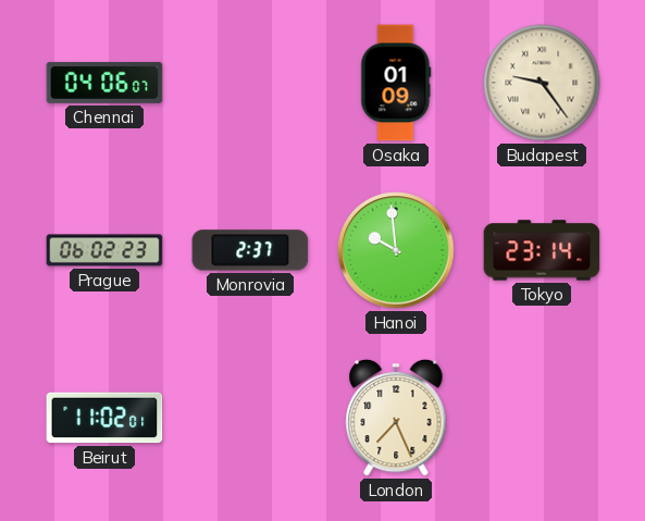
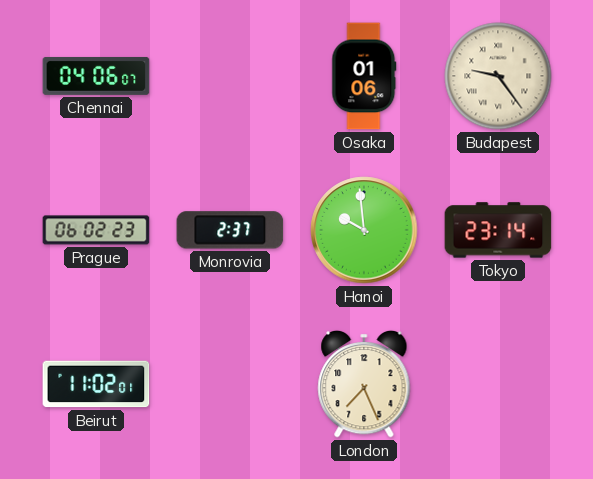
Osaka: 01:09 -> 01:06
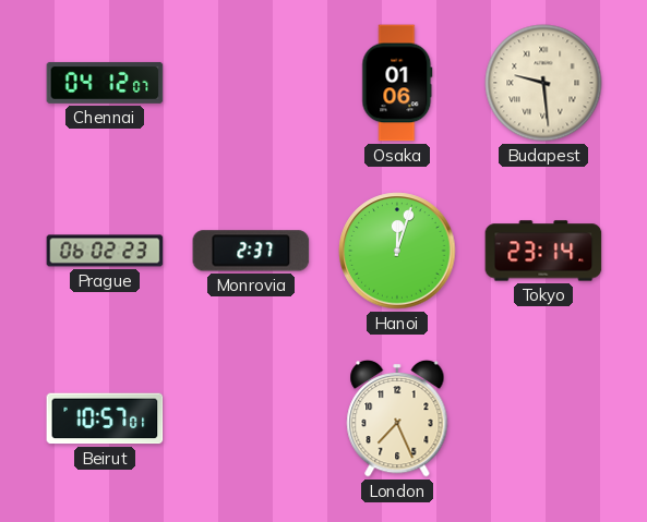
Chennai: 04:06 -> 04:12
Budapest: 9:24 -> 9:29
Hanoi: 9:59 -> 12:03
Beirut: 11:02 -> 10:57
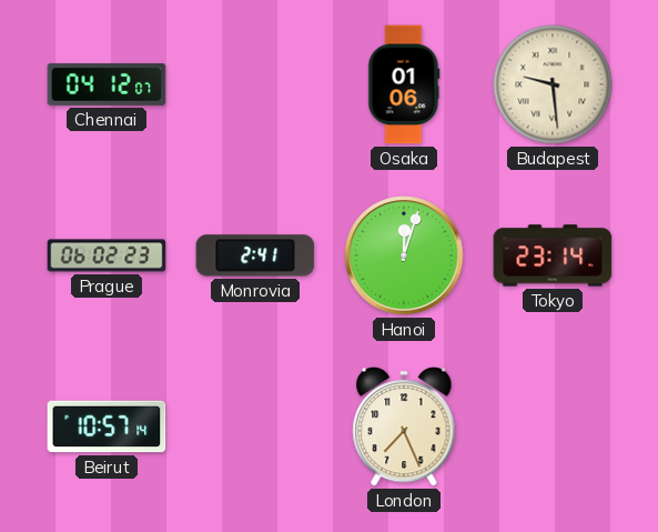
Monrovia: 2:37 -> 2:41
Beirut: 10:57:01 -> 10:57:14
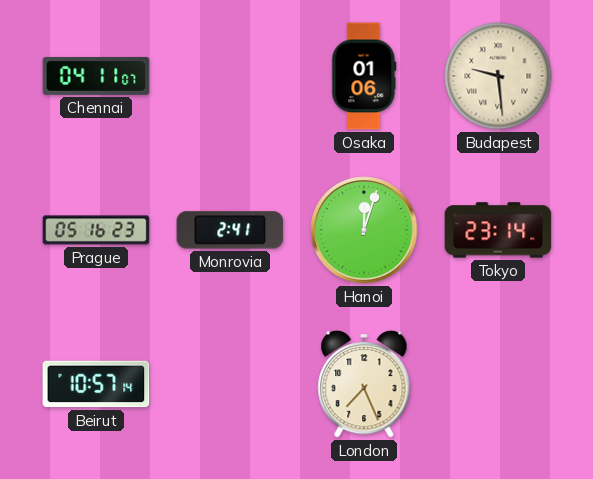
Chennai: 04:12 -> 04:11
Prague: 06:02 -> 05:16
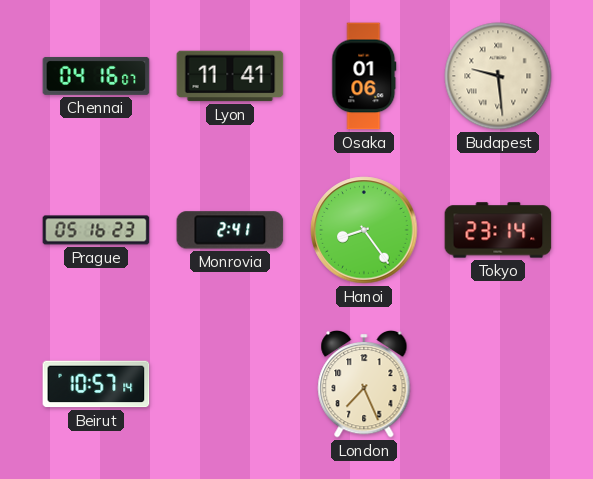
Chennai: 04:11 -> 04:16
Lyon: none -> 11:41
Hanoi: 12:03 -> 8:24
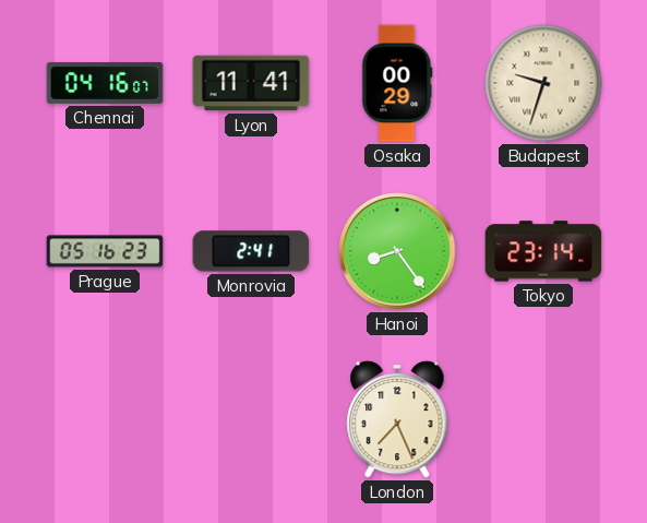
Osaka: 01:06 -> 00:29
Budapest: 9:29 -> 9:33
Beirut: 10:57 -> none
